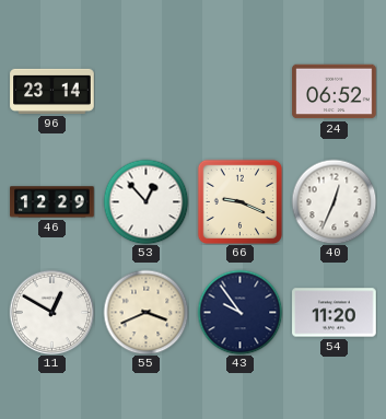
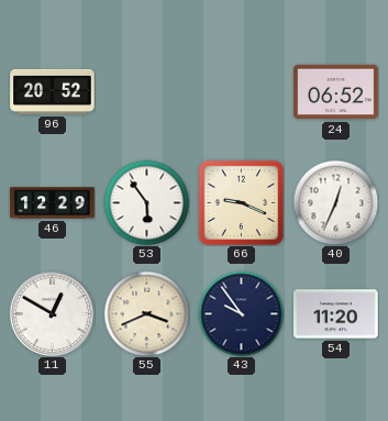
96: 23:14 -> 20:52
53: 12:53 -> 5:54
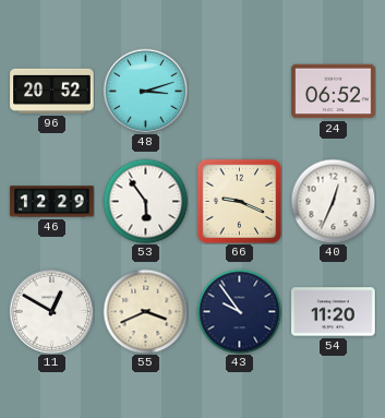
48: none -> 3:12
